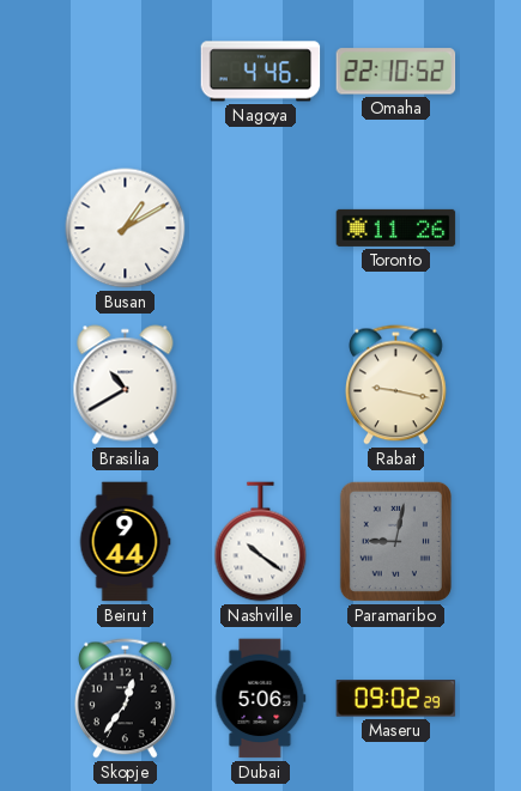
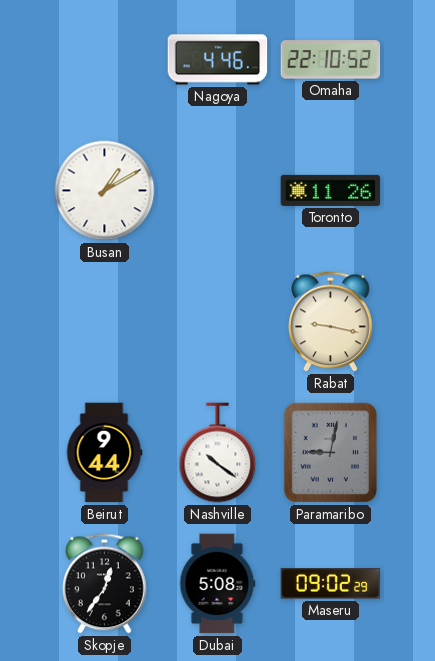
Brasilia: 10:40 -> none
Dubai: 5:06 -> 5:08
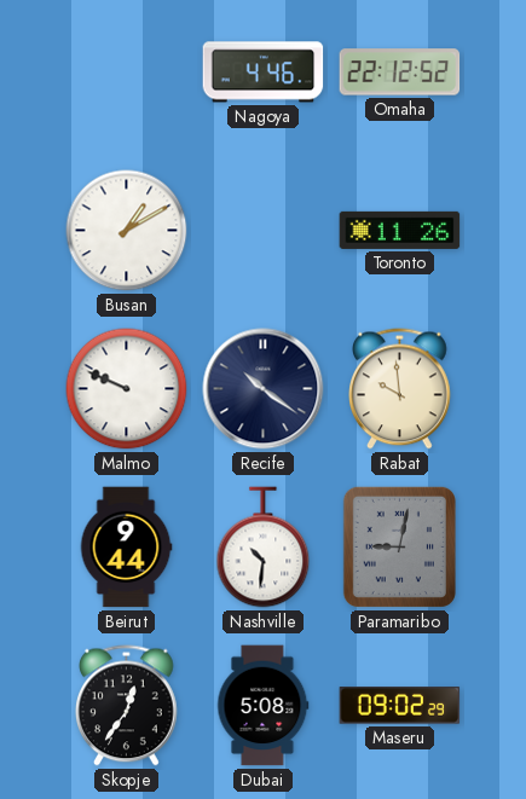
Omaha: 22:10 -> 22:12
Malmo: none -> 9:49
Recife: none -> 10:21
Rabat: 9:17 -> 9:59
Nashville: 10:21 -> 10:31
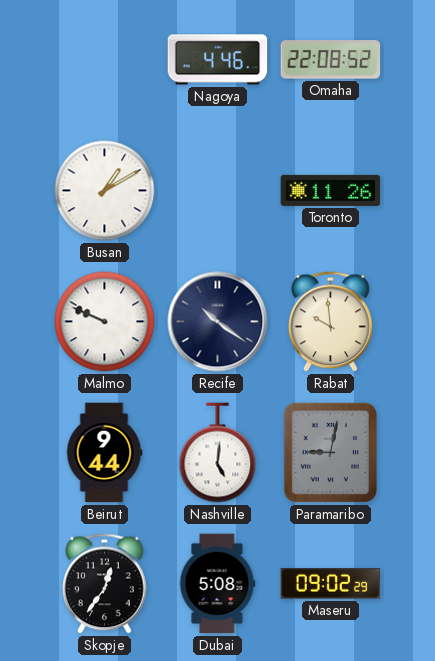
Omaha: 22:12 -> 22:08
Nashville: 10:31 -> 5:01
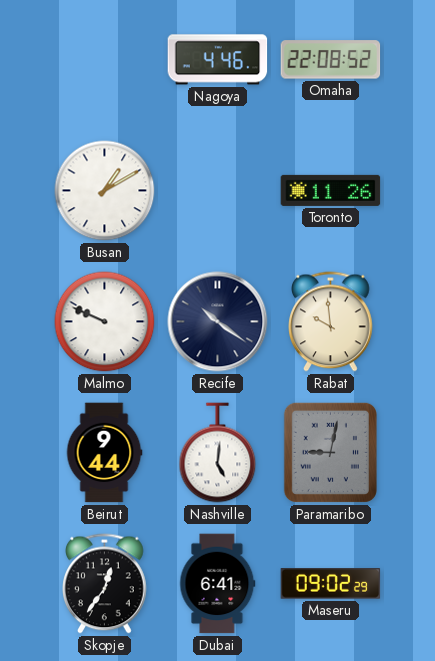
Dubai: 5:08 -> 6:41
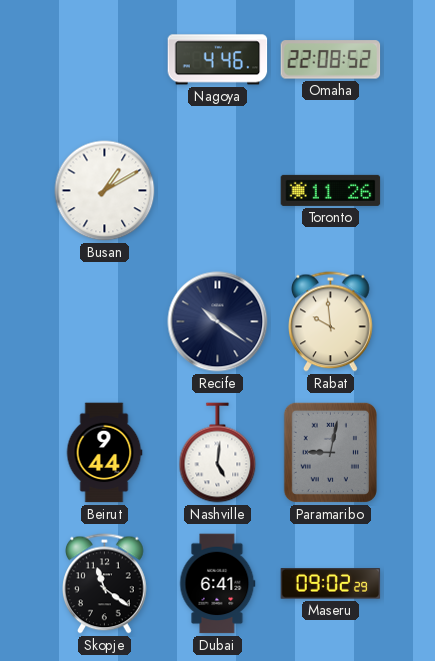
Malmo: 9:49 -> none
Skopje: 12:36 -> 11:21
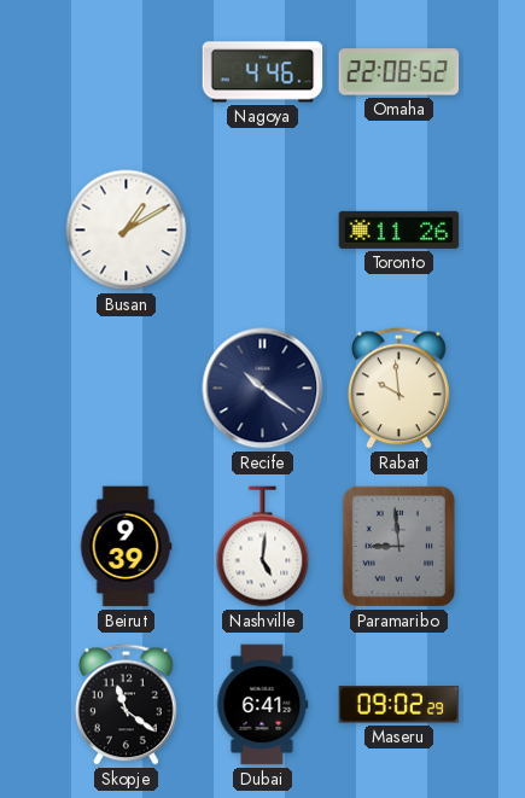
Beirut: 9:44 -> 9:39
Paramaribo: 9:02 -> 8:59
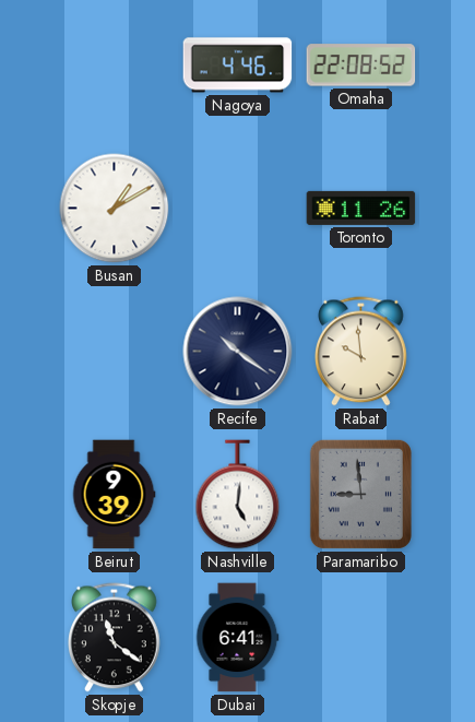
Maseru: 09:02 -> none
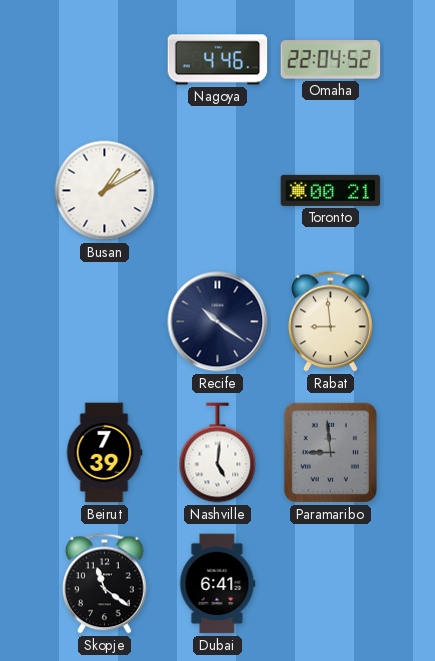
Omaha: 22:08 -> 22:04
Toronto: 11:26 -> 00:21
Rabat: 9:59 -> 8:59
Beirut: 9:39 -> 7:39
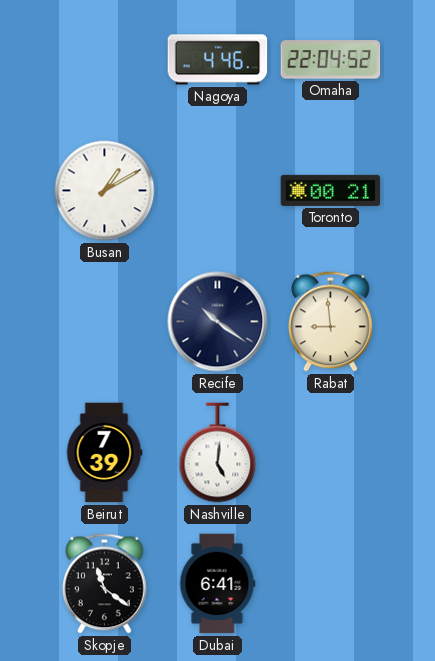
Paramaribo: 8:59 -> none
